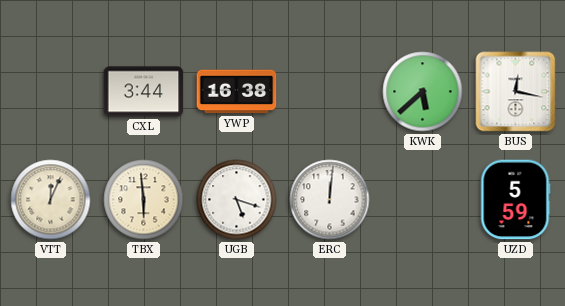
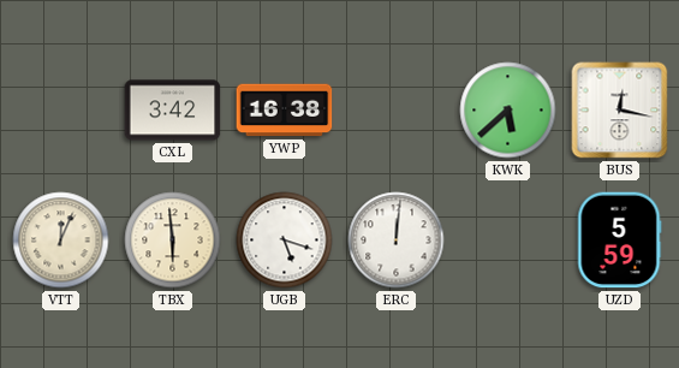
CXL: 3:44 -> 3:42
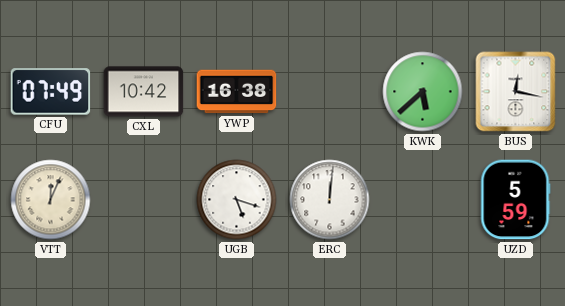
CFU: none -> 07:49
CXL: 3:42 -> 10:42
TBX: 5:59 -> none
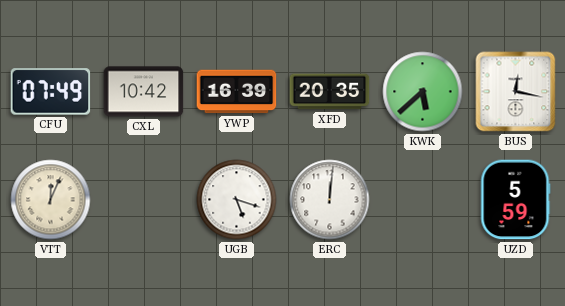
YWP: 16:38 -> 16:39
XFD: none -> 20:35
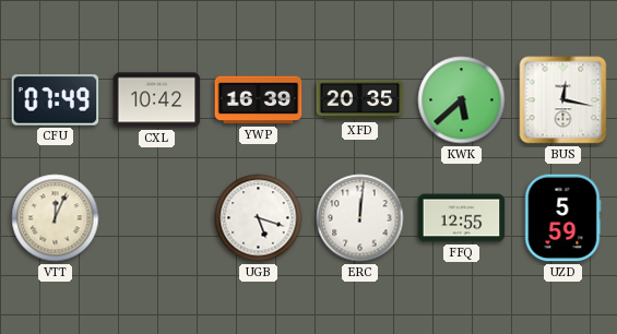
FFQ: none -> 12:55
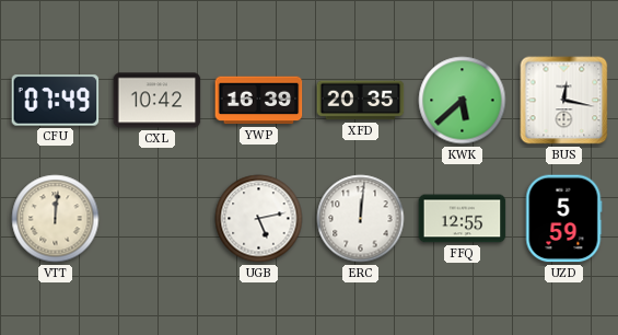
VTT: 12:04 -> 12:01
UGB: 5:18 -> 5:13
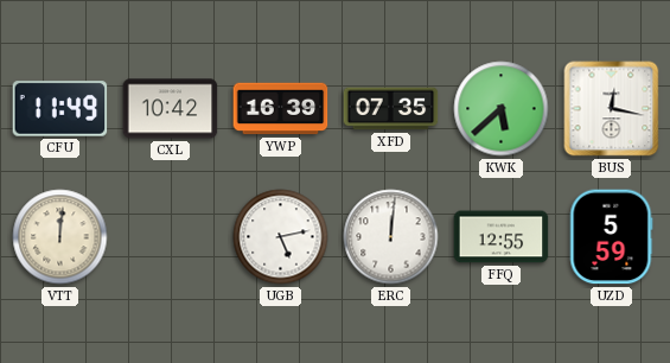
CFU: 07:49 -> 11:49
XFD: 20:35 -> 07:35
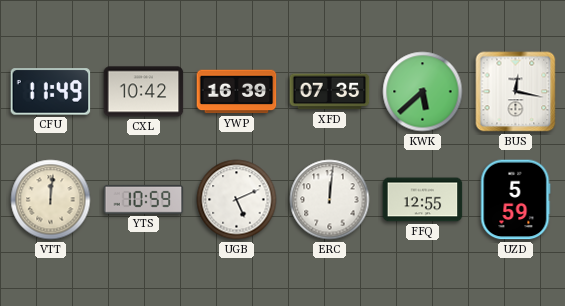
YTS: none -> 10:59
UGB: 5:13 -> 5:11
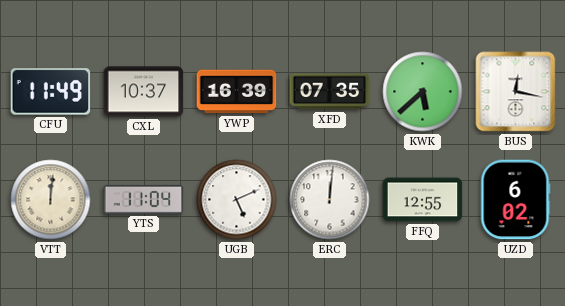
CXL: 10:42 -> 10:37
YTS: 10:59 -> 11:04
UZD: 5:59 -> 6:02
